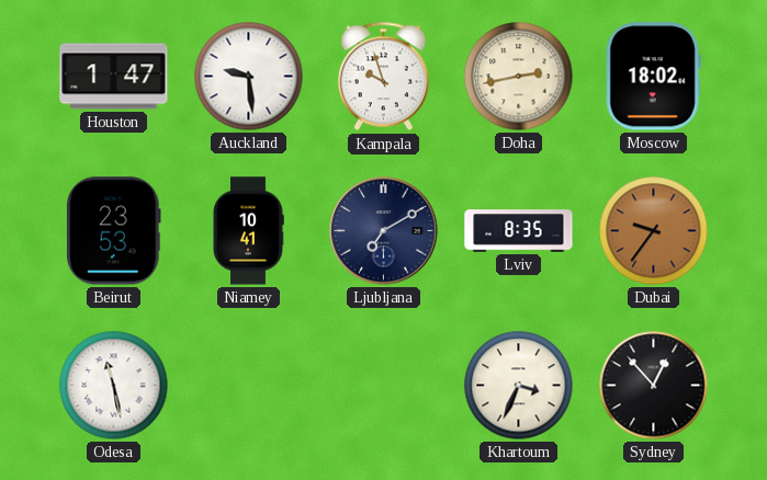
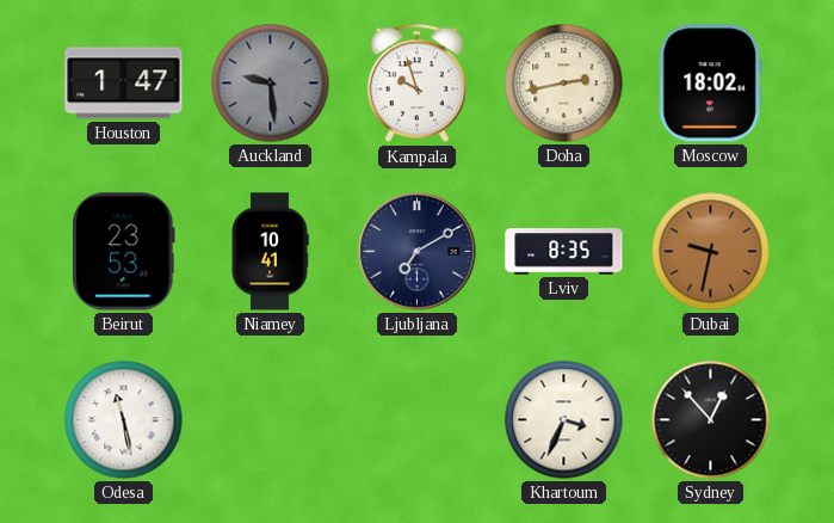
Auckland dial: white -> grey
Dubai: 9:36 -> 9:32
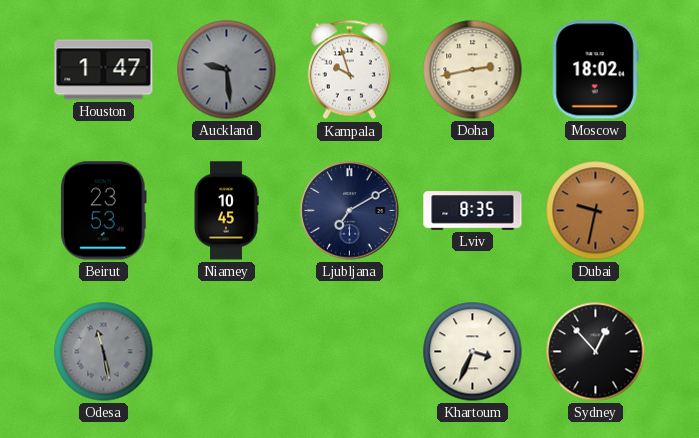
Niamey: 10:41 -> 10:45
Odesa dial: white -> grey
